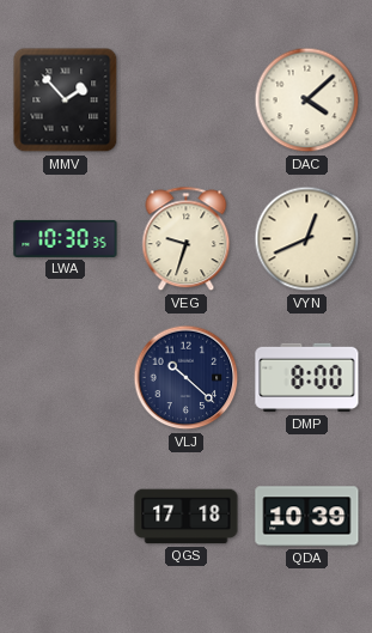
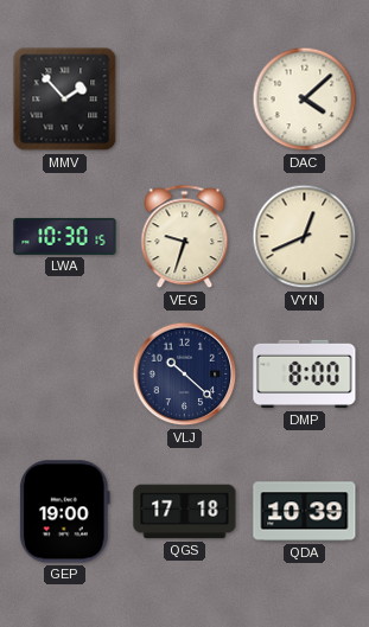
LWA: 10:30:35 -> 10:30:15
GEP: none -> 19:00
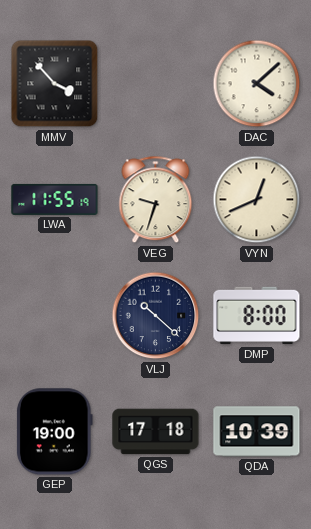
MMV: 1:53 -> 3:53
LWA: 10:30 -> 11:55
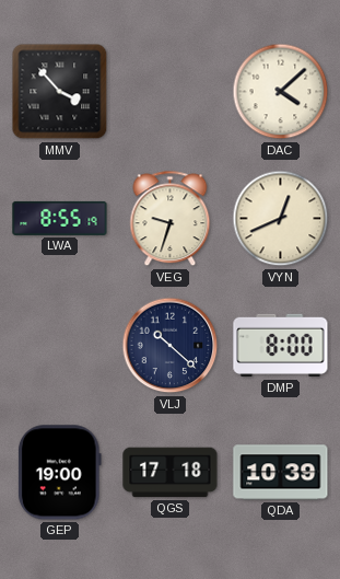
LWA: 11:55 -> 8:55
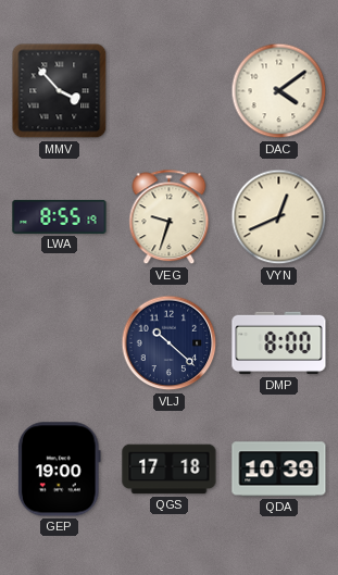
DAC: 4:08 -> 4:09
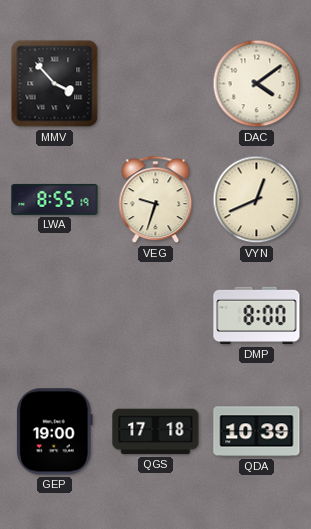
VLJ: 10:22 -> none
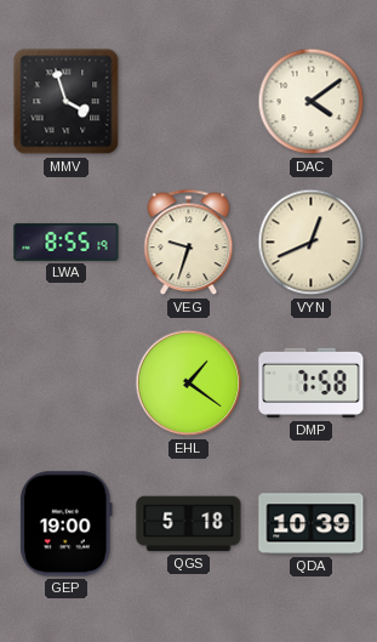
MMV: 3:53 -> 3:57
EHL: none -> 1:21
DMP: 8:00 -> 7:58
QGS: 17:18 -> 5:18
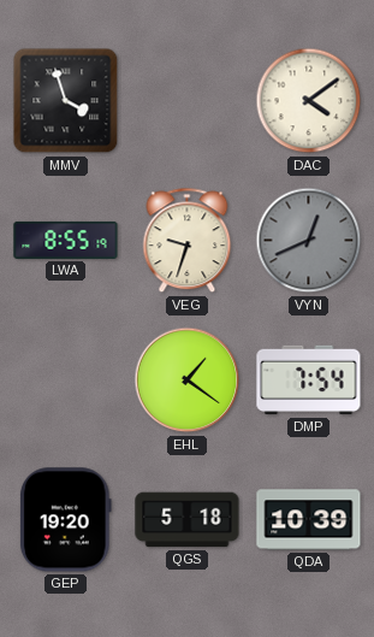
VYN dial: cream -> grey
DMP: 7:58 -> 7:54
GEP: 19:00 -> 19:20
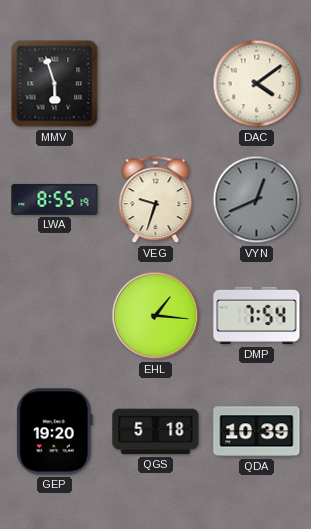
MMV: 3:57 -> 5:57
EHL: 1:21 -> 1:16
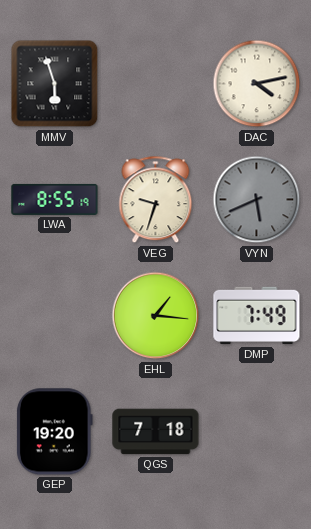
DAC: 4:09 -> 4:13
VYN: 12:41 -> 5:41
DMP: 7:54 -> 7:49
QGS: 5:18 -> 7:18
QDA: 10:39 -> none
